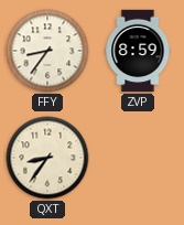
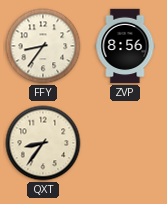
ZVP: 8:59 -> 8:56
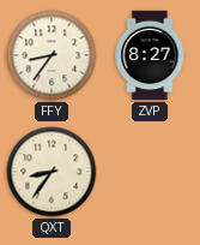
ZVP: 8:56 -> 8:27
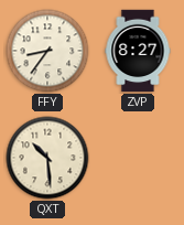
QXT: 8:36 -> 10:29
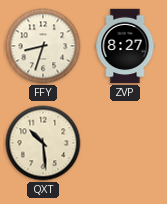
FFY: 8:36 -> 8:33
